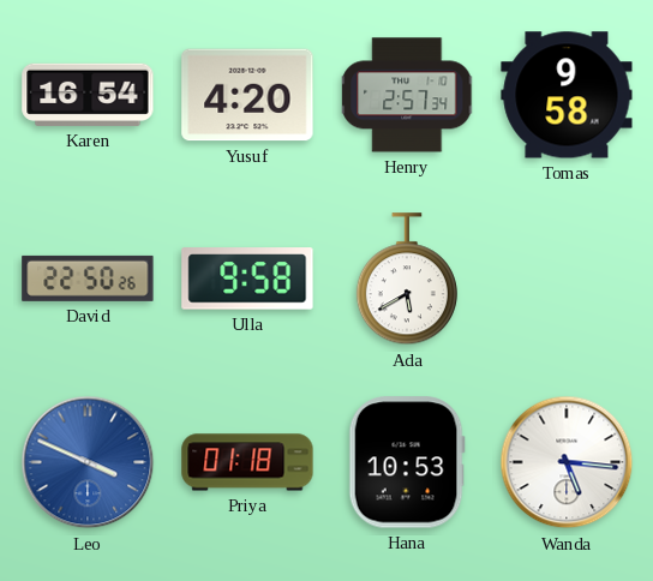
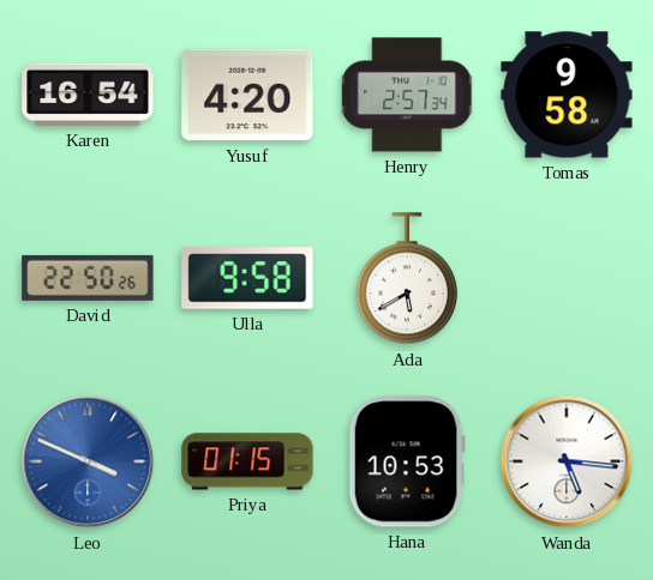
Priya: 01:18 -> 01:15
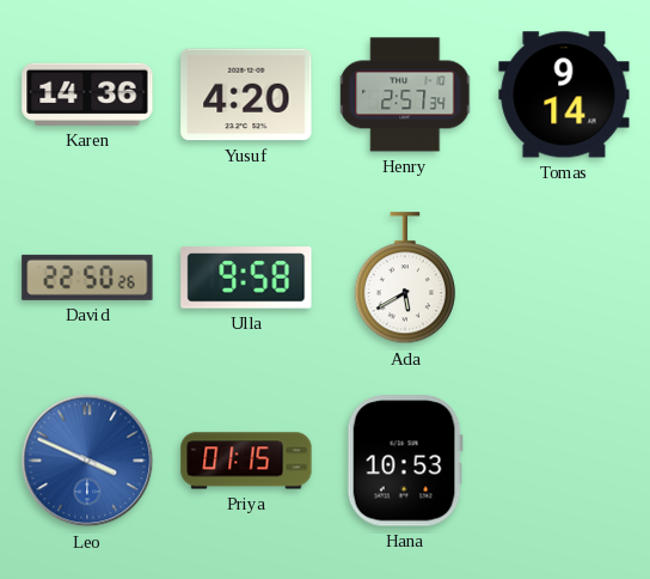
Karen: 16:54 -> 14:36
Tomas: 9:58 -> 9:14
Wanda: 5:16 -> none
